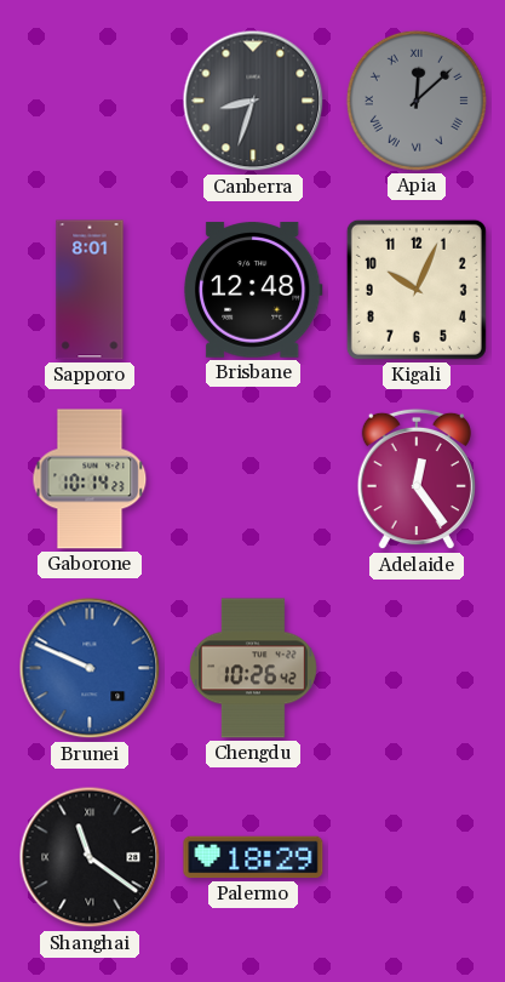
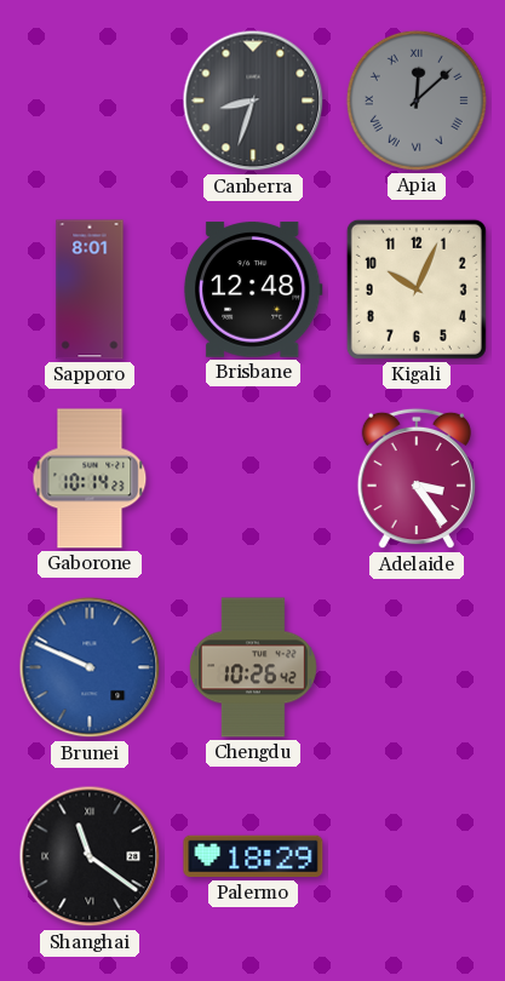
Adelaide: 12:24 -> 3:24
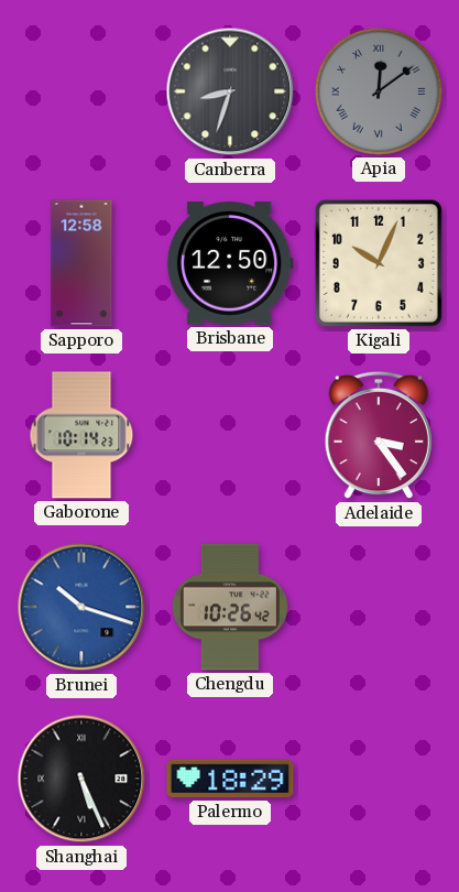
Apia: 12:08 -> 12:09
Sapporo: 8:01 -> 12:58
Brisbane: 12:48 -> 12:50
Brunei: 9:49 -> 10:18
Shanghai: 11:21 -> 5:26
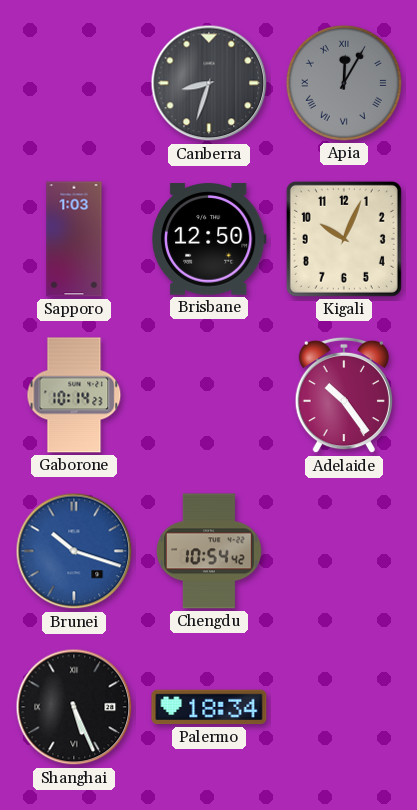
Apia: 12:09 -> 12:05
Sapporo: 12:58 -> 1:03
Adelaide: 3:24 -> 10:24
Chengdu: 10:26 -> 10:54
Palermo: 18:29 -> 18:34
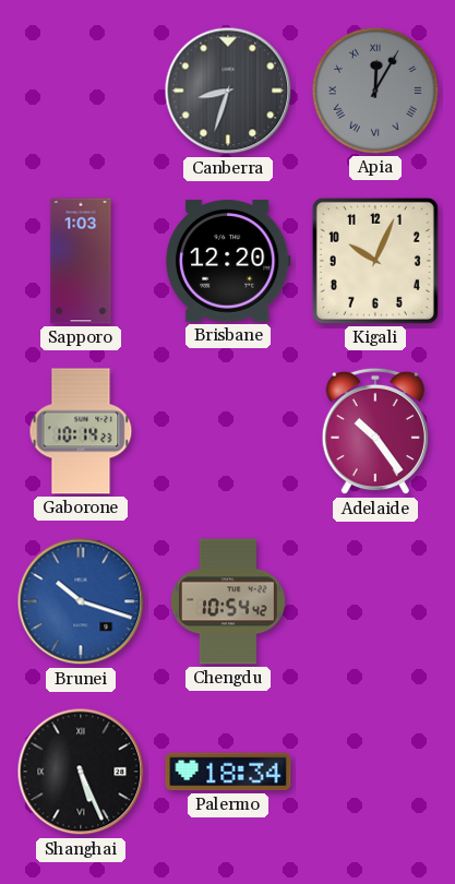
Brisbane: 12:50 -> 12:20
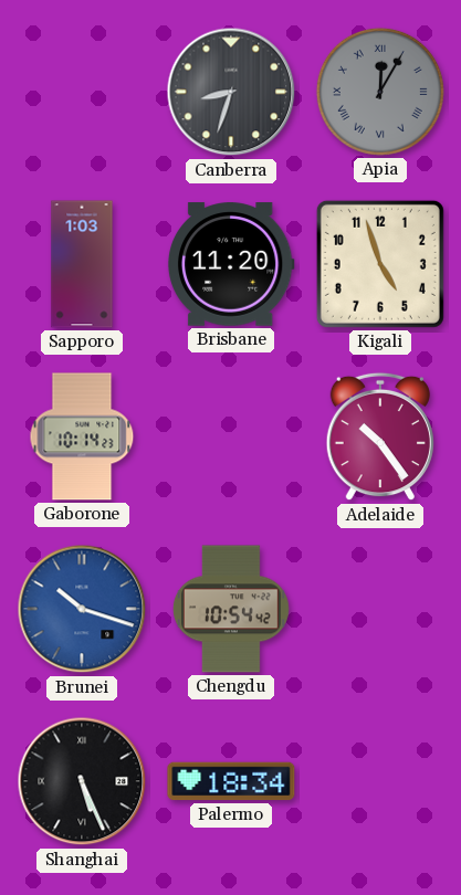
Brisbane: 12:20 -> 11:20
Kigali: 10:04 -> 4:57
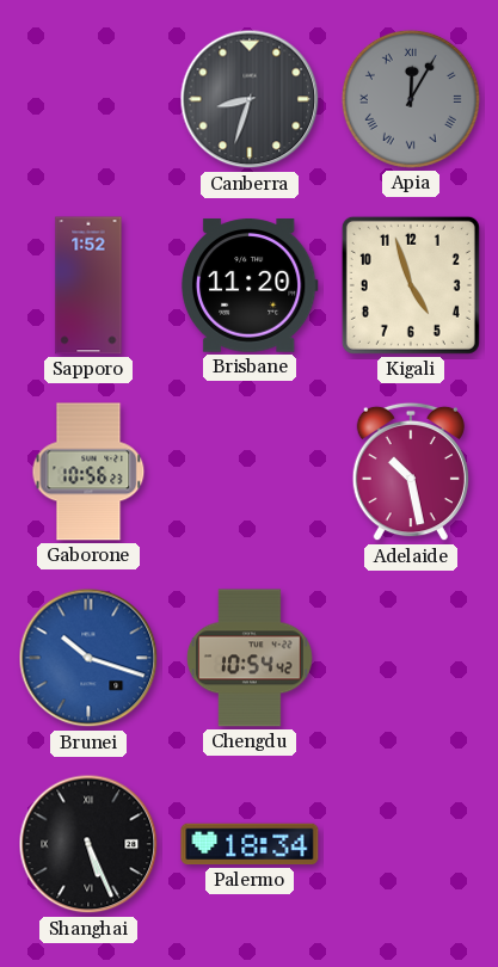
Sapporo: 1:03 -> 1:52
Gaborone: 10:14 -> 10:56
Adelaide: 10:24 -> 10:28
